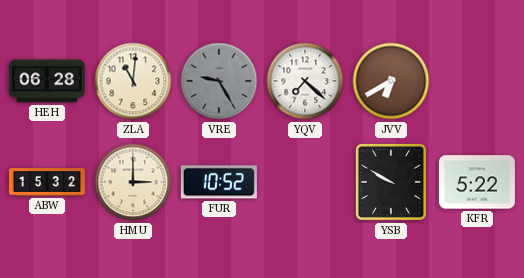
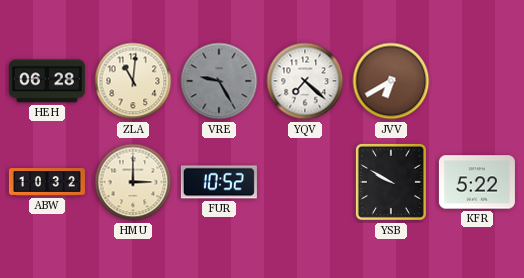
ABW: 15:32 -> 10:32
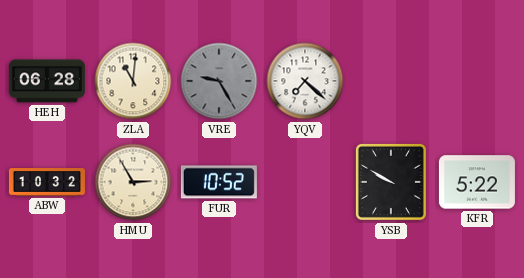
JVV: 6:40 -> none
HMU: 3:00 -> 2:55
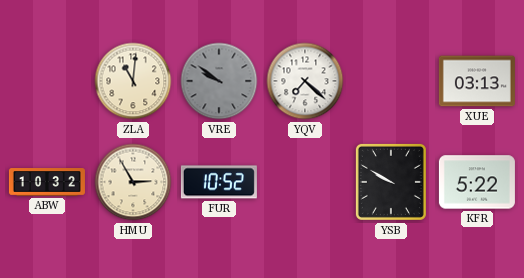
HEH: 06:28 -> none
VRE: 9:25 -> 9:51
XUE: none -> 03:13
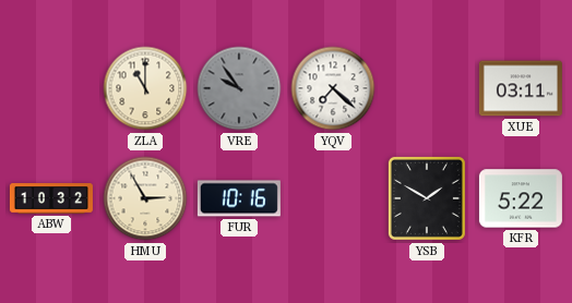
ZLA: 11:01 -> 11:00
VRE: 9:51 -> 9:54
XUE: 03:13 -> 03:11
FUR: 10:52 -> 10:16
YSB: 9:50 -> 1:50
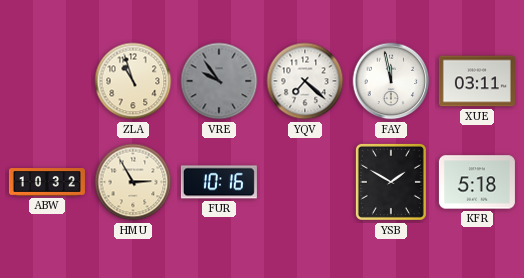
ZLA: 11:00 -> 10:57
FAY: none -> 11:58
KFR: 5:22 -> 5:18
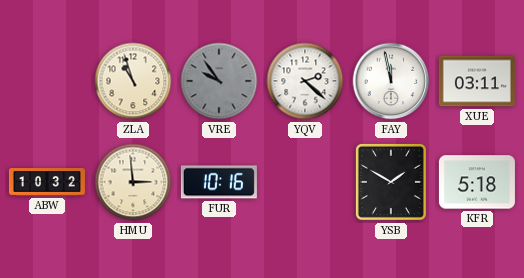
YQV: 7:22 -> 2:22
HMU: 2:55 -> 2:59
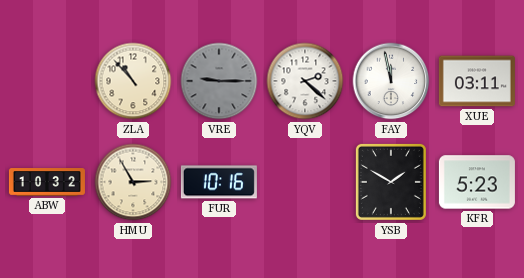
ZLA: 10:57 -> 10:53
VRE: 9:54 -> 9:15
HMU: 2:59 -> 2:55
KFR: 5:18 -> 5:23
